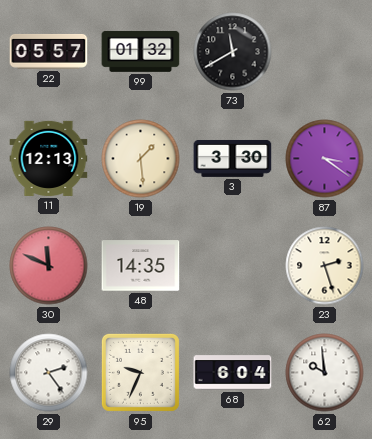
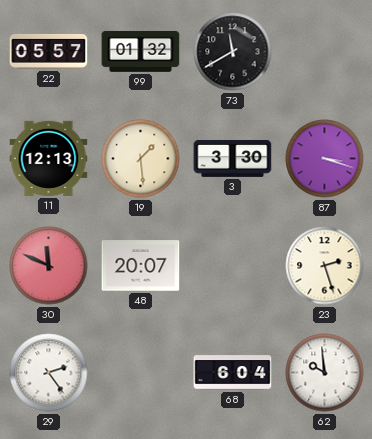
87: 3:21 -> 3:18
48: 14:35 -> 20:07
95: 9:34 -> none
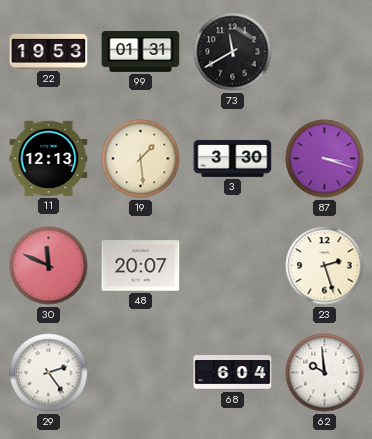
22: 05:57 -> 19:53
99: 01:32 -> 01:31
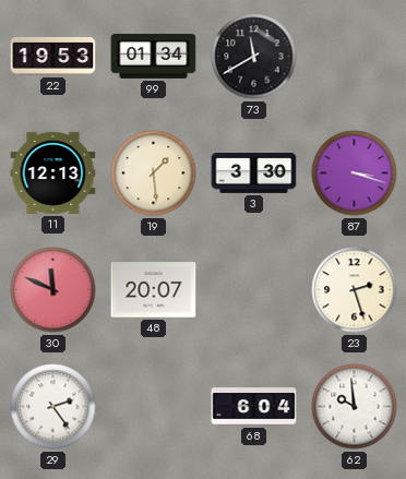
99: 01:31 -> 01:34
